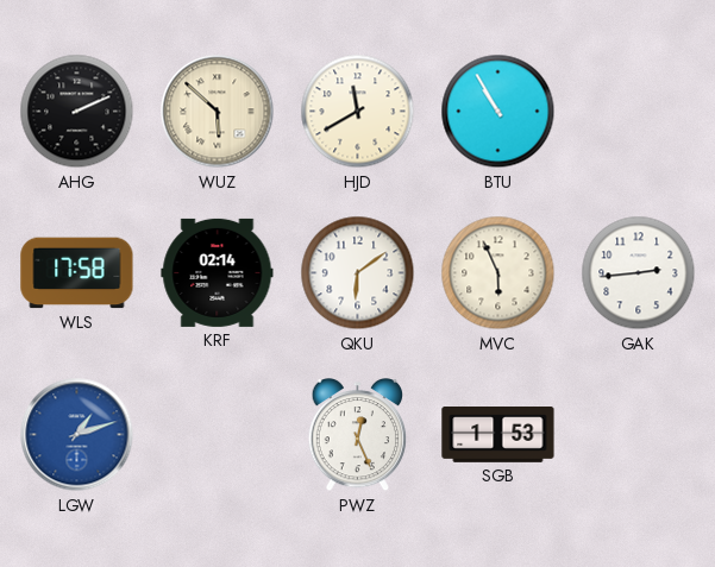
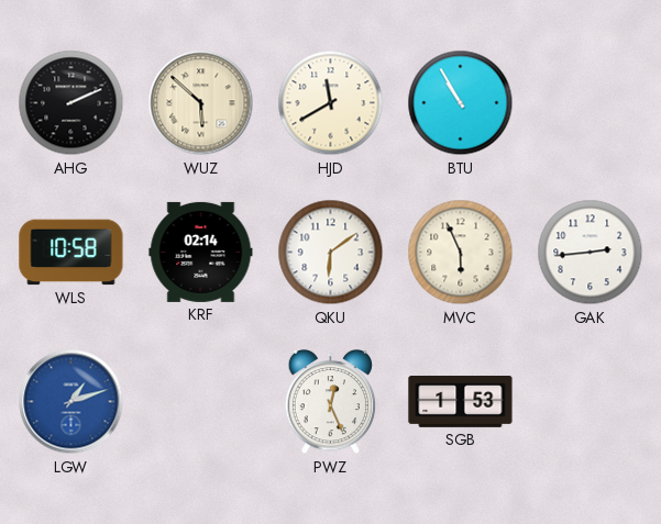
WLS: 17:58 -> 10:58
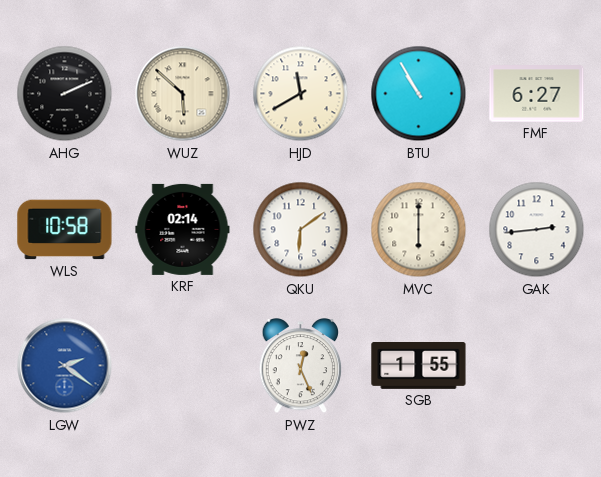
FMF: none -> 6:27
MVC: 5:56 -> 6:00
LGW: 1:12 -> 2:21
SGB: 1:53 -> 1:55
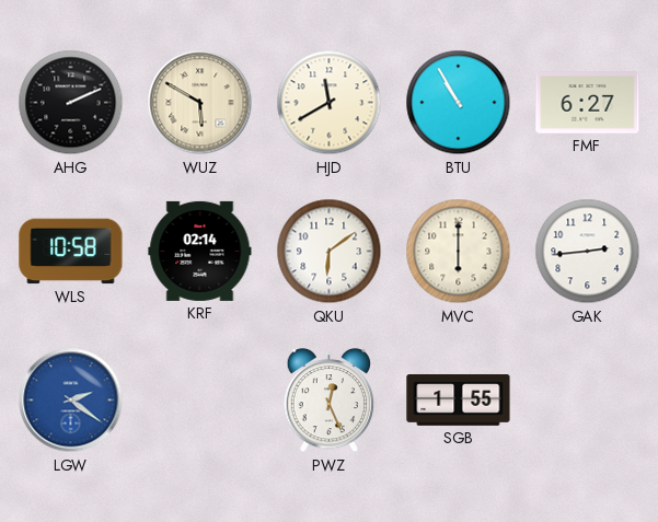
WUZ: 5:52 -> 5:50
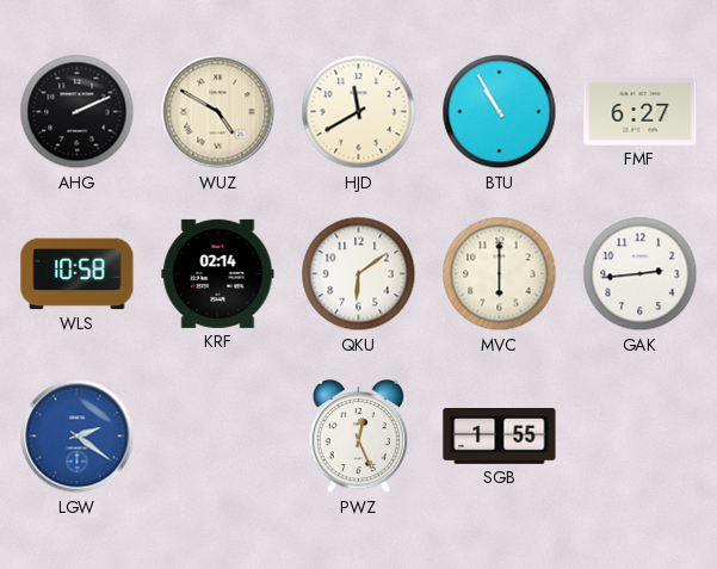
WUZ: 5:50 -> 4:50
